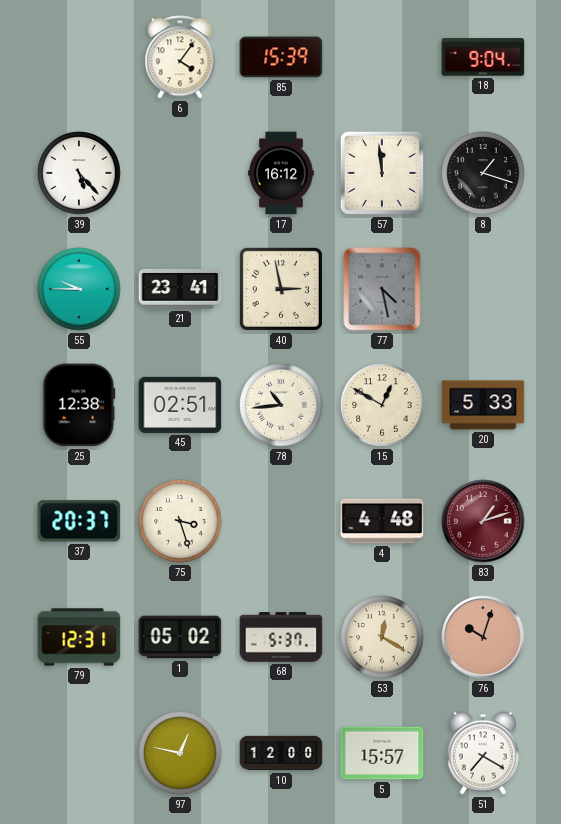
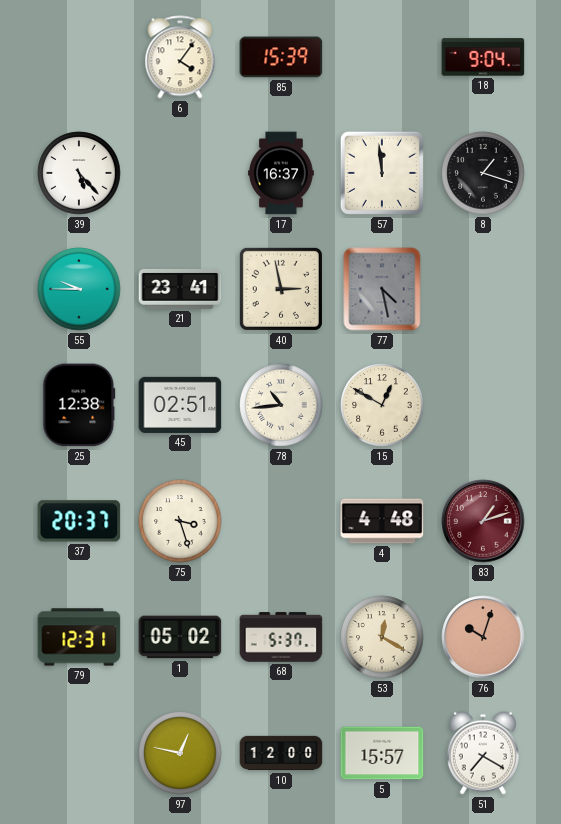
17: 16:12 -> 16:37
20: 5:33 -> none
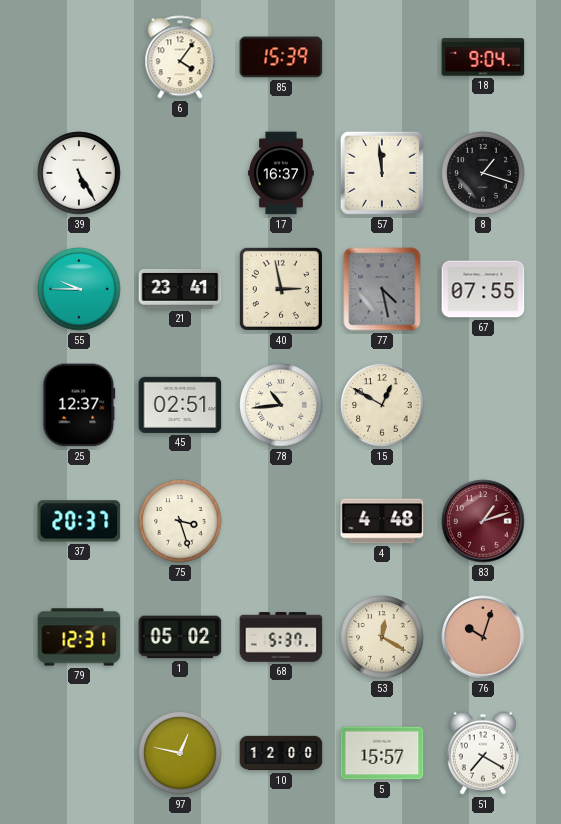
39: 5:23 -> 5:25
67: none -> 07:55
25: 12:38 -> 12:37
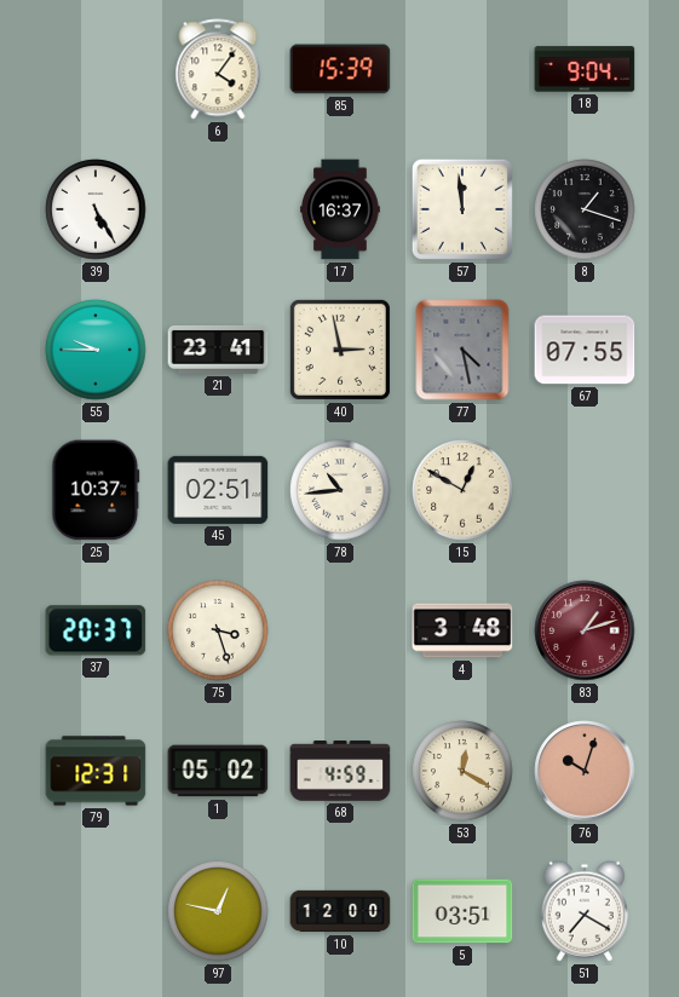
25: 12:37 -> 10:37
4: 4:48 -> 3:48
68: 5:37 -> 4:59
5: 15:57 -> 03:51
